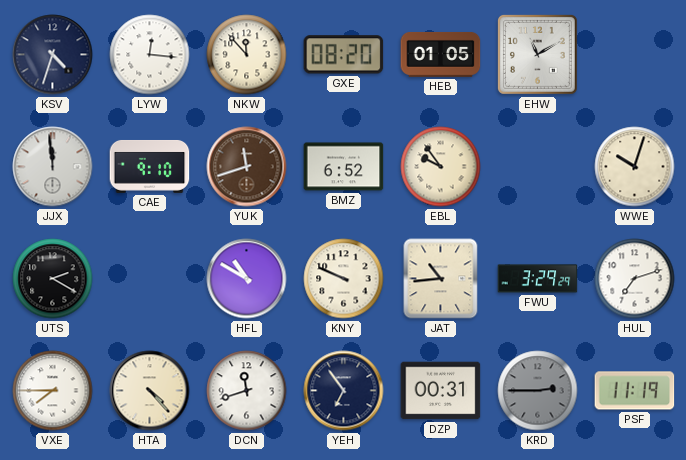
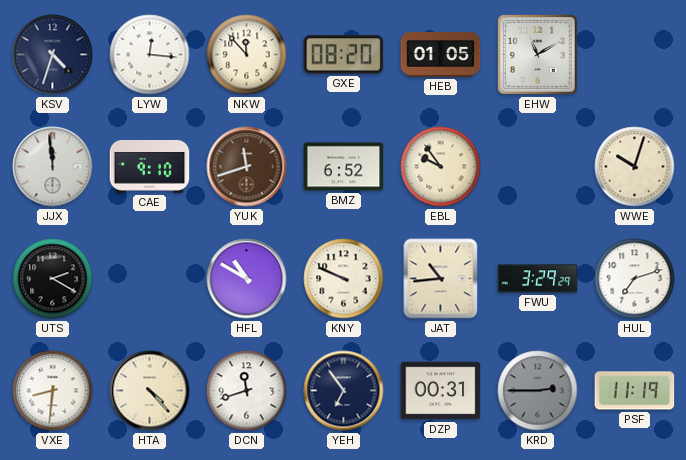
VXE: 7:45 -> 8:31
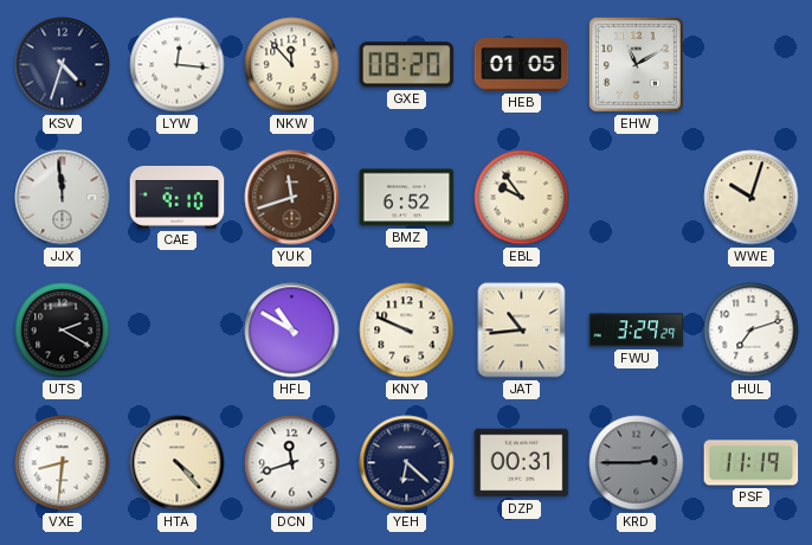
YEH: 6:54 -> 6:22
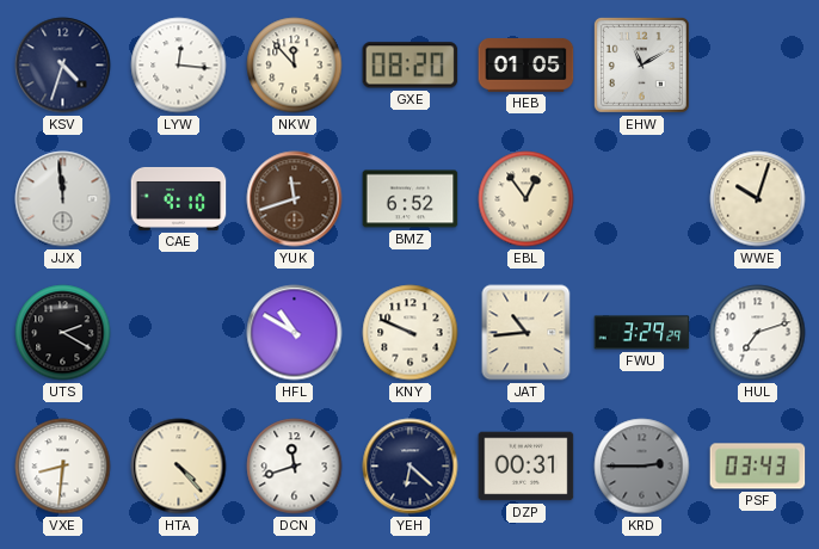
EBL: 9:54 -> 12:54
PSF: 11:19 -> 03:43
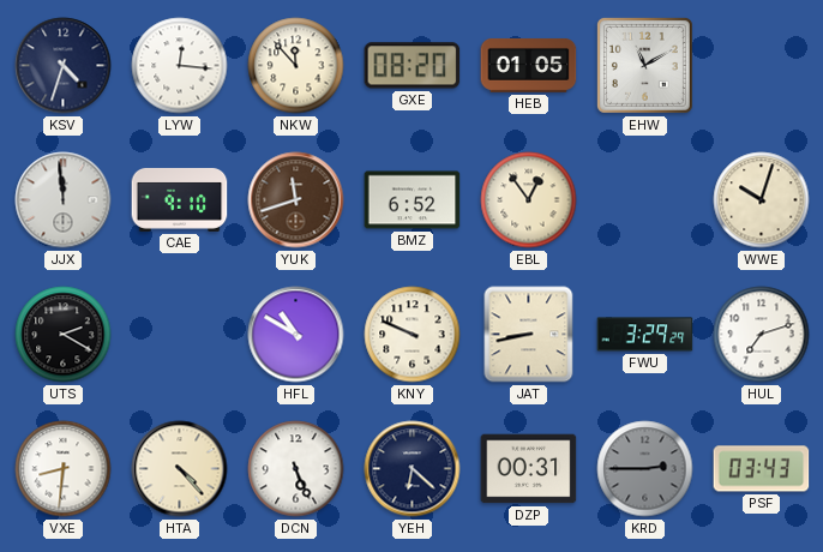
JAT: 10:44 -> 8:43
DCN: 11:42 -> 5:26
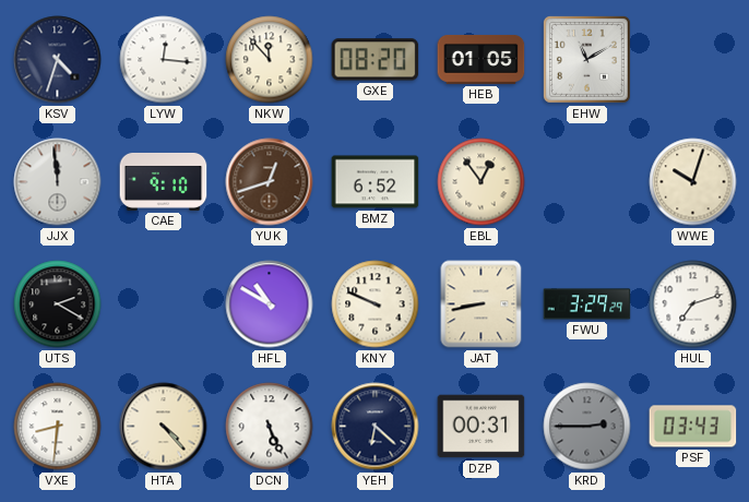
YUK: 11:42 -> 12:42
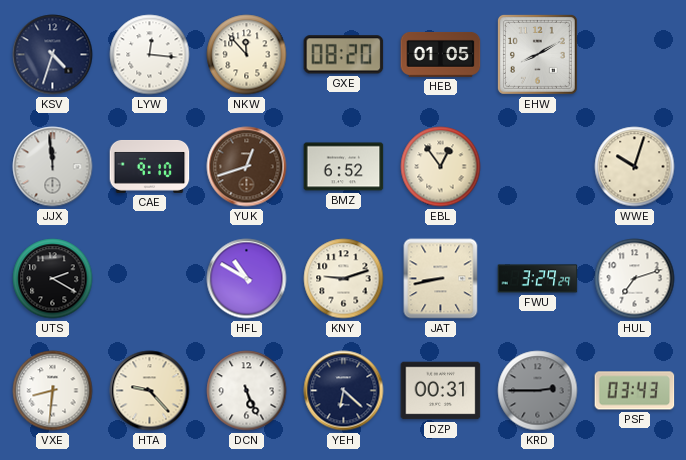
EHW: 11:10 -> 8:10
KNY: 9:49 -> 9:12
HTA: 4:23 -> 9:23
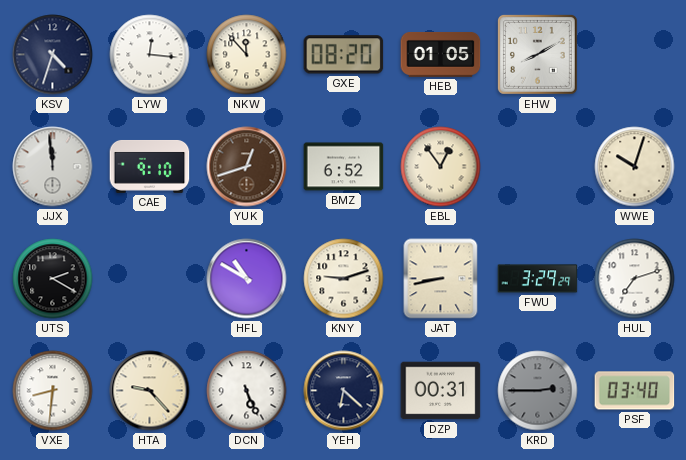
PSF: 03:43 -> 03:40
